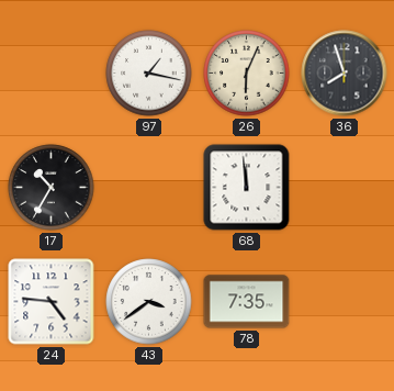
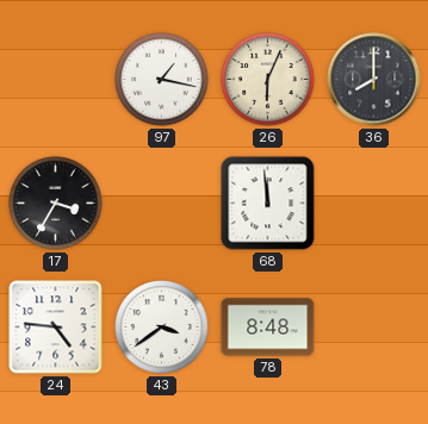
36: 7:57 -> 8:00
17: 10:35 -> 3:35
78: 7:35 -> 8:48
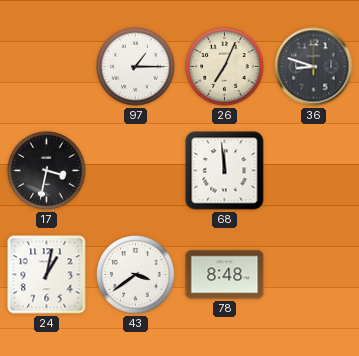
97: 1:17 -> 1:15
26: 6:04 -> 7:04
36: 8:00 -> 8:48
17: 3:35 -> 3:32
24: 4:46 -> 1:02
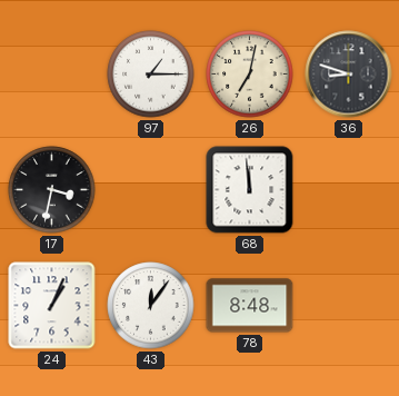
26: 7:04 -> 7:02
24: 1:02 -> 1:04
43: 3:39 -> 12:06
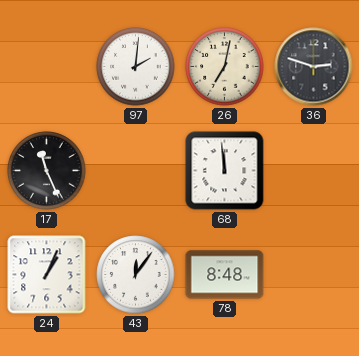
97: 1:15 -> 2:01
36: 8:48 -> 2:48
17: 3:32 -> 11:26
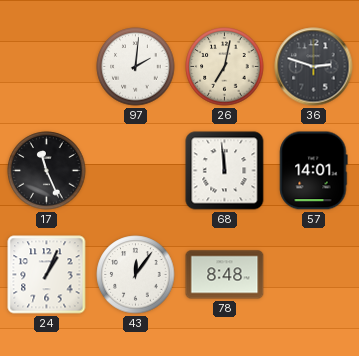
57: none -> 14:01
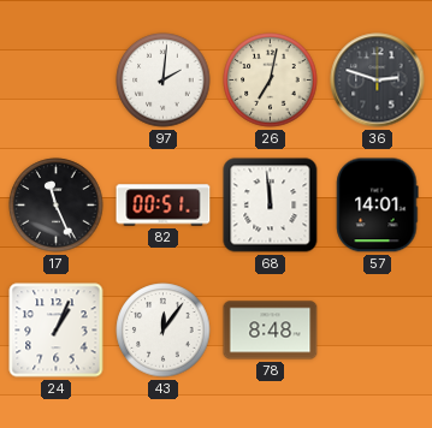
82: none -> 00:51
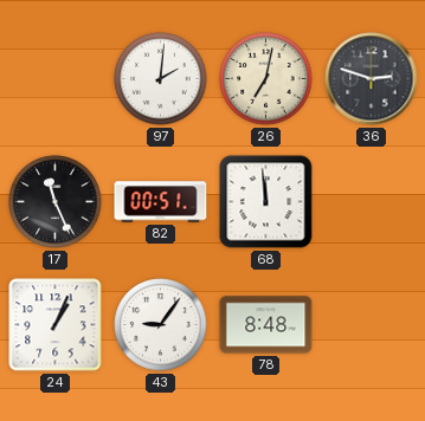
57: 14:01 -> none
43: 12:06 -> 9:06
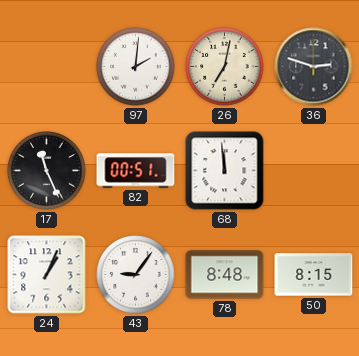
50: none -> 8:15
